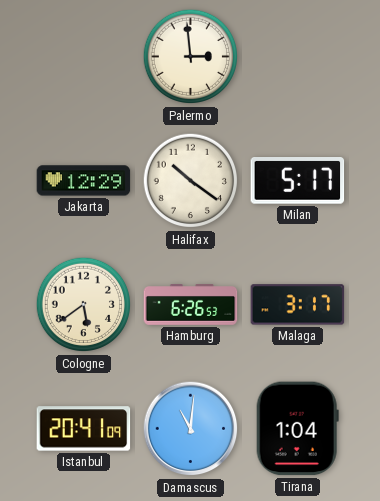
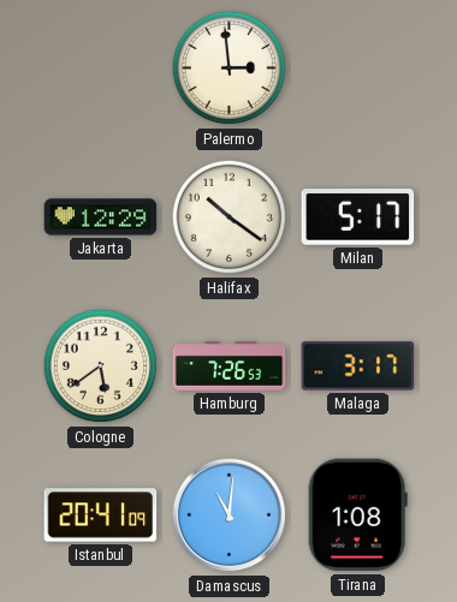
Hamburg: 6:26 -> 7:26
Tirana: 1:04 -> 1:08
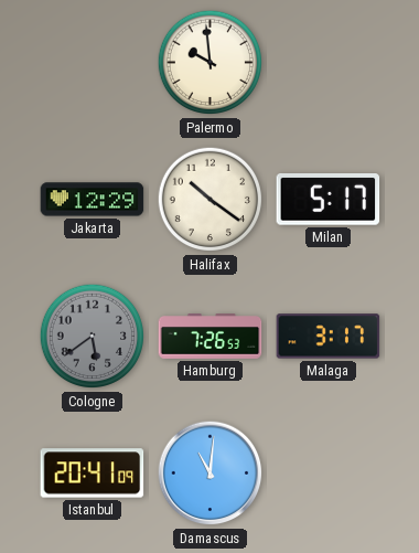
Palermo: 2:59 -> 9:59
Cologne dial: cream -> grey
Tirana: 1:08 -> none
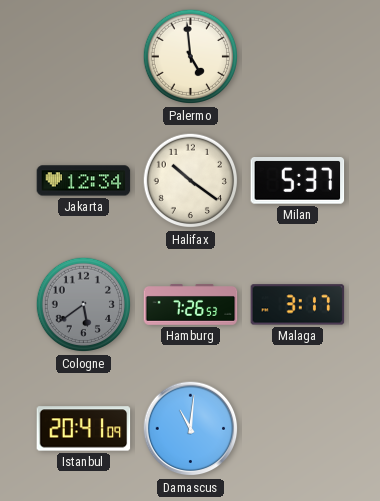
Palermo: 9:59 -> 4:59
Jakarta: 12:29 -> 12:34
Milan: 5:17 -> 5:37
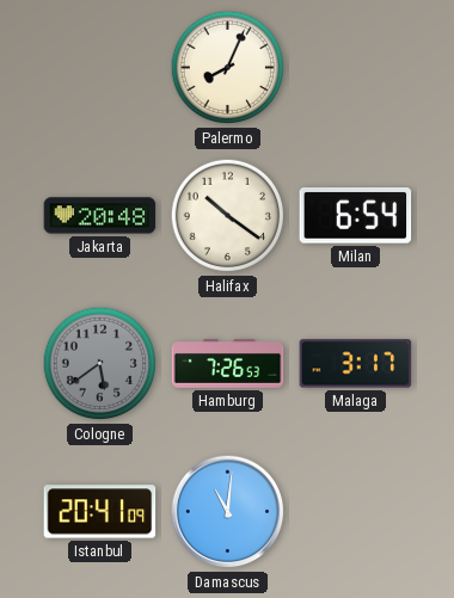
Palermo: 4:59 -> 8:04
Jakarta: 12:34 -> 20:48
Milan: 5:37 -> 6:54
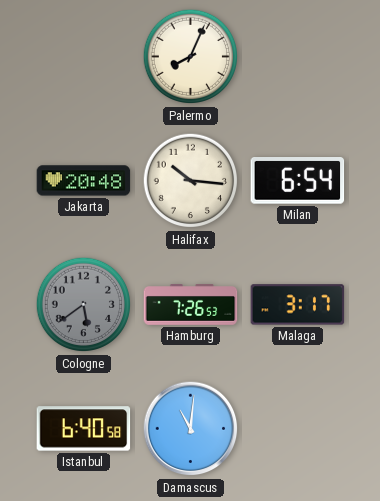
Halifax: 10:21 -> 10:16
Istanbul: 20:41 -> 6:40
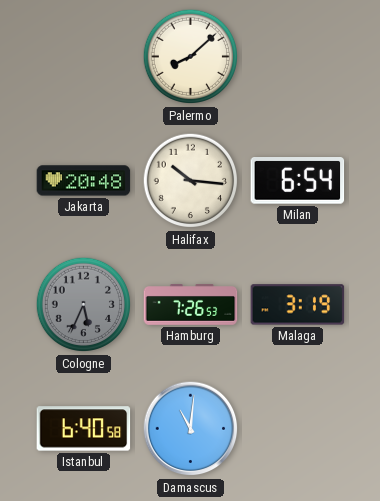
Palermo: 8:04 -> 8:08
Cologne: 5:39 -> 5:34
Malaga: 3:17 -> 3:19
